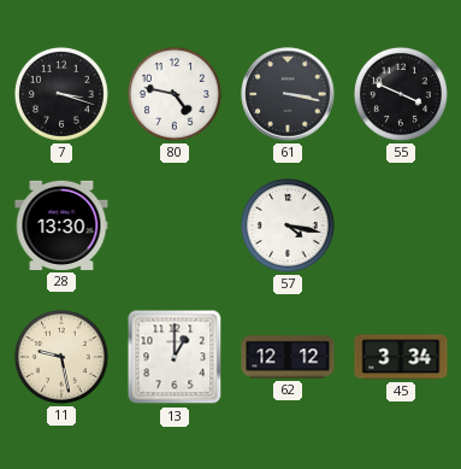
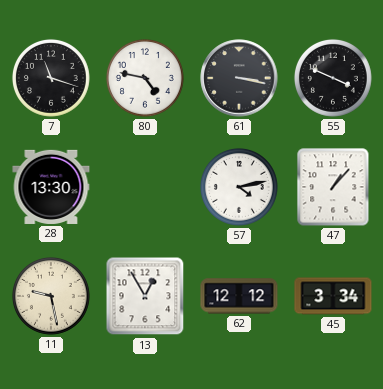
7: 3:18 -> 11:18
57: 4:17 -> 4:13
47: none -> 1:07
13: 1:00 -> 12:55
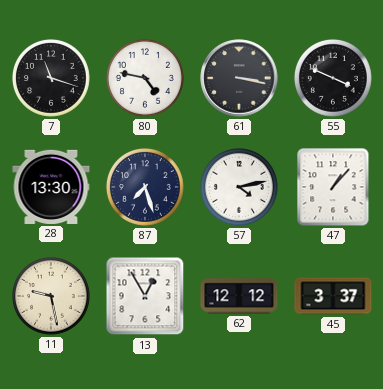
87: none -> 7:27
45: 3:34 -> 3:37
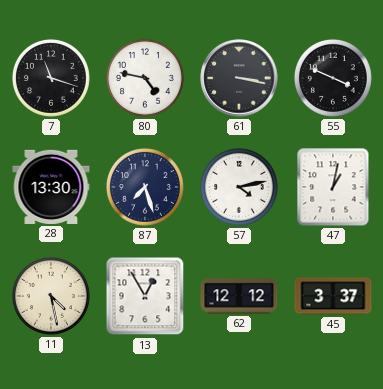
47: 1:07 -> 1:02
11: 9:28 -> 4:28
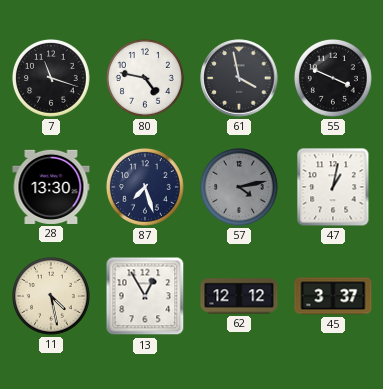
61: 3:17 -> 3:58
57 dial: white -> grey
